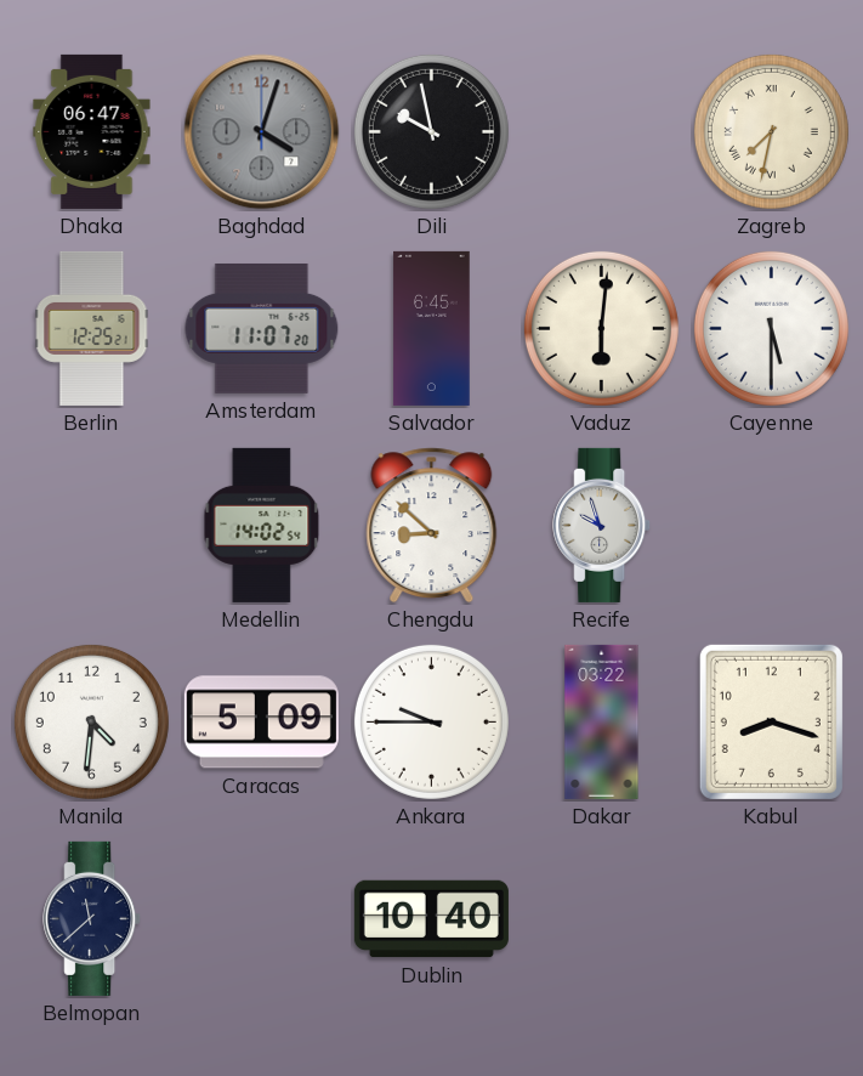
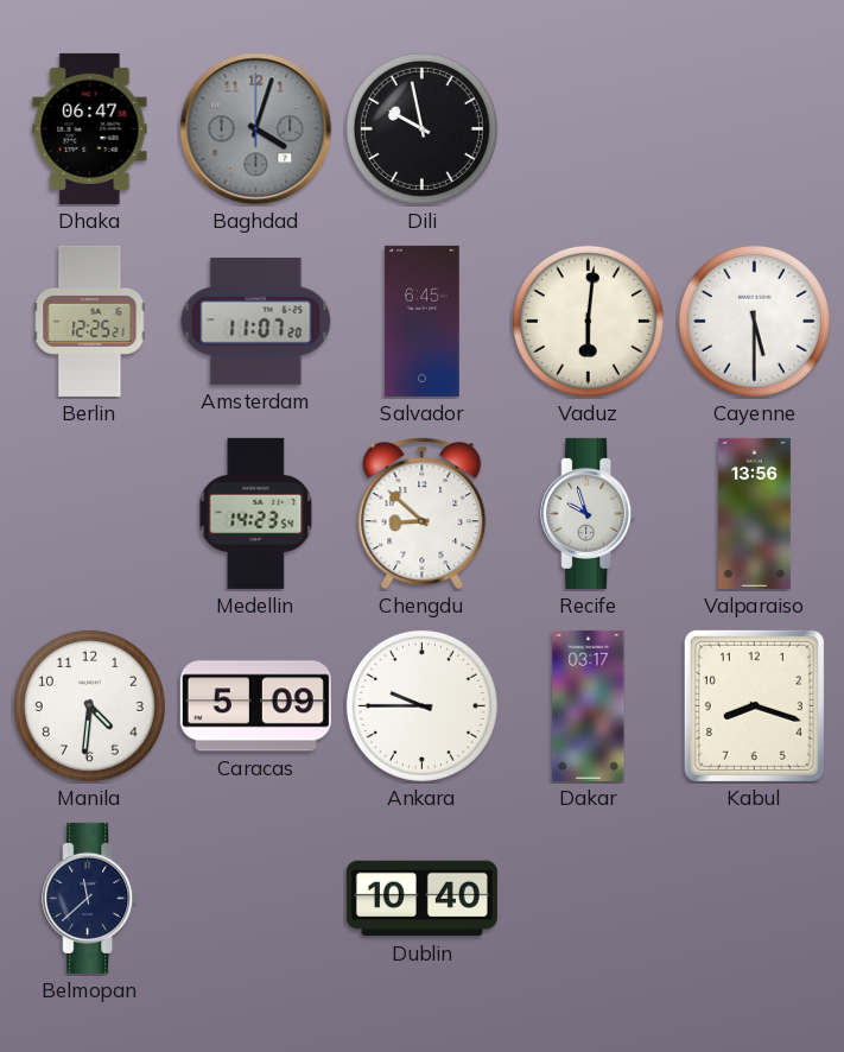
Zagreb: 7:32 -> none
Medellin: 14:02 -> 14:23
Valparaiso: none -> 13:56
Dakar: 03:22 -> 03:17
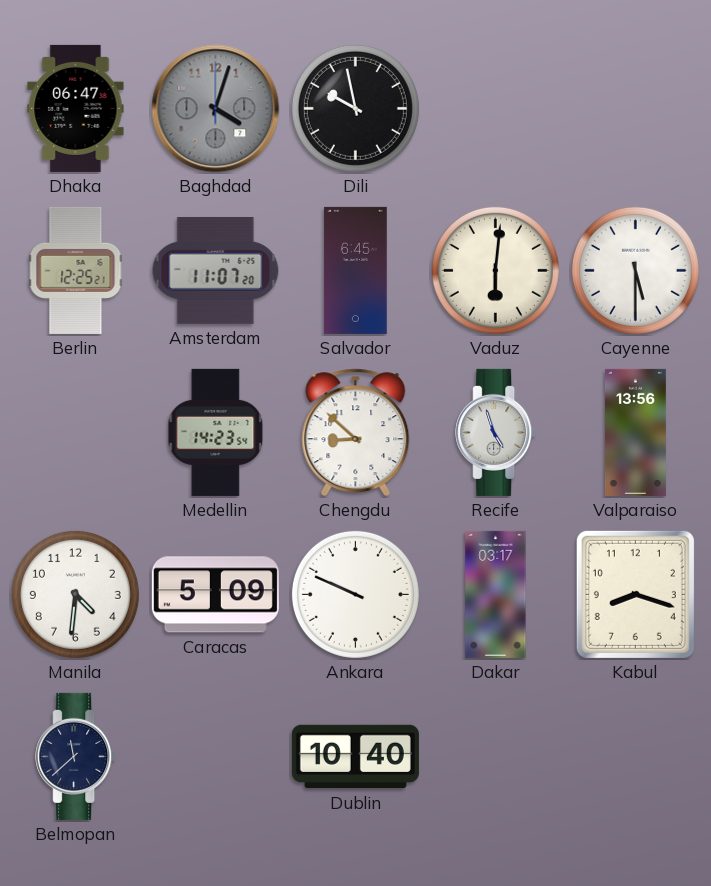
Recife: 9:57 -> 4:57
Ankara: 9:45 -> 9:49
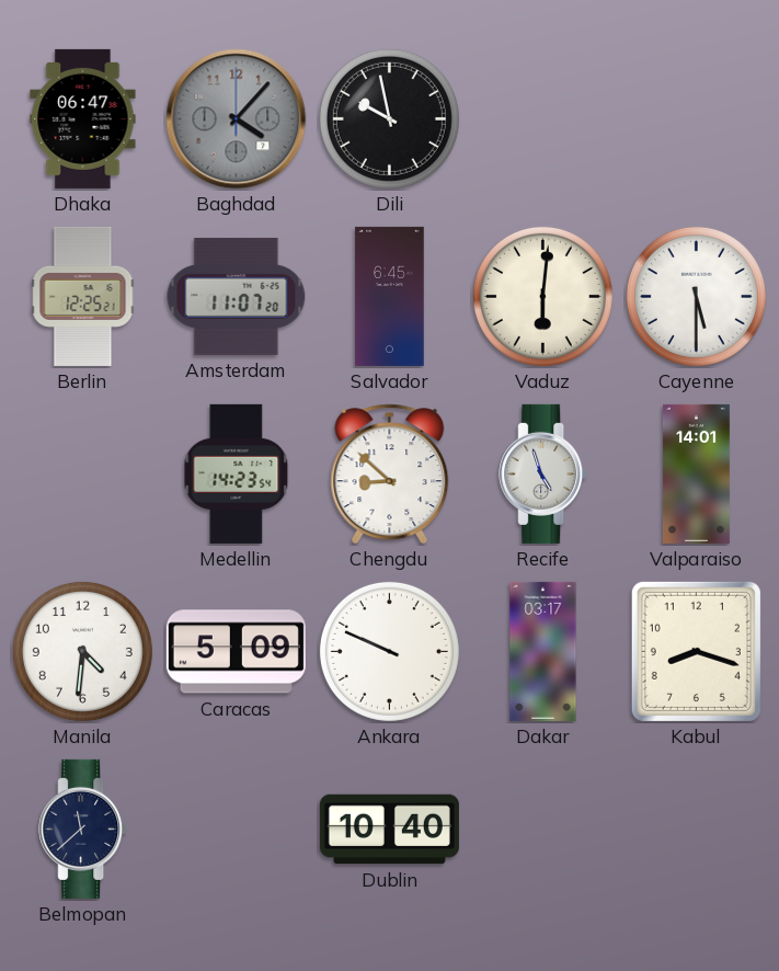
Baghdad: 4:03 -> 4:07
Valparaiso: 13:56 -> 14:01
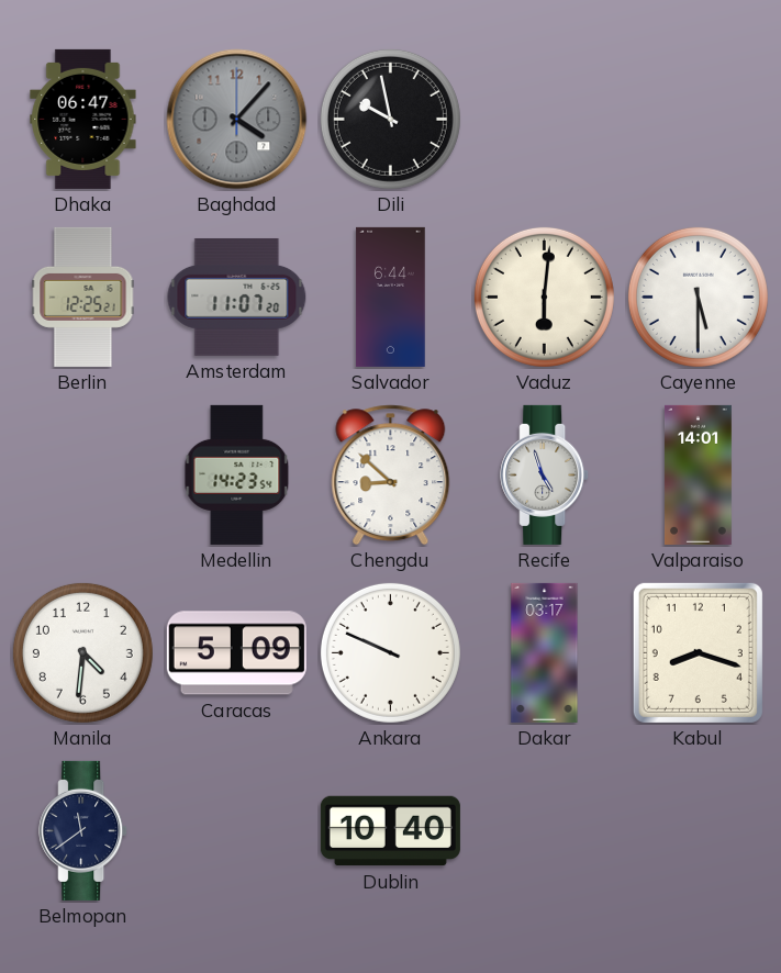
Salvador: 6:45 -> 6:44
Belmopan: 11:38 -> 11:39
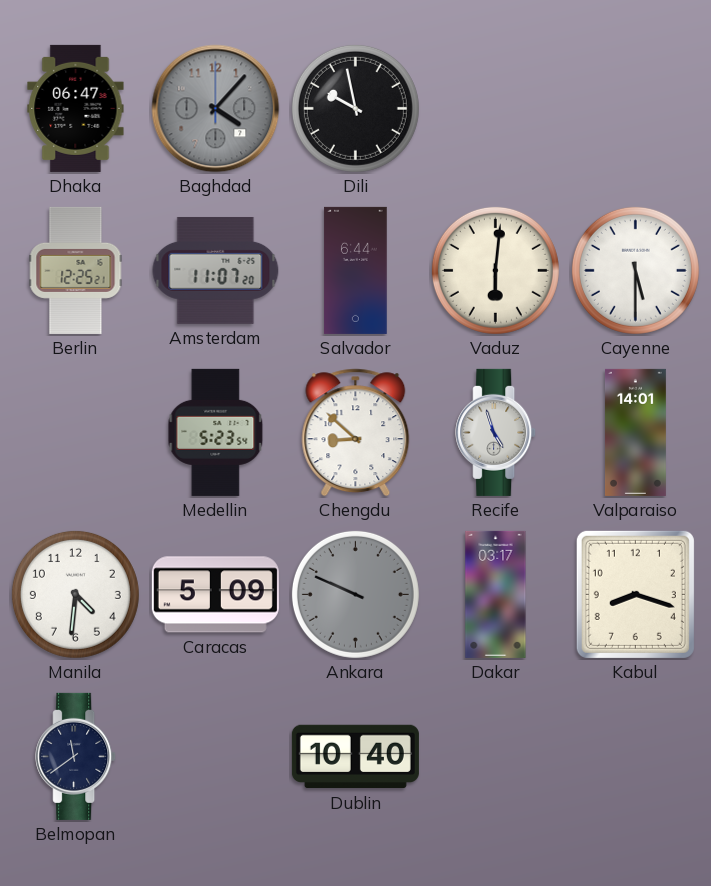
Medellin: 14:23 -> 5:23
Ankara dial: white -> grey
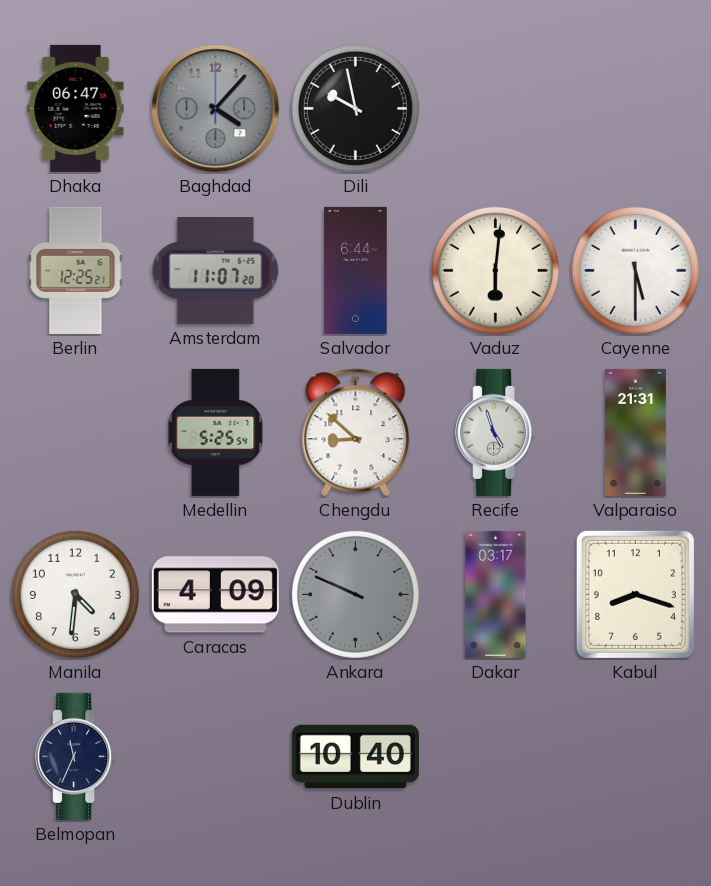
Medellin: 5:23 -> 5:25
Valparaiso: 14:01 -> 21:31
Caracas: 5:09 -> 4:09
Belmopan: 11:39 -> 11:34
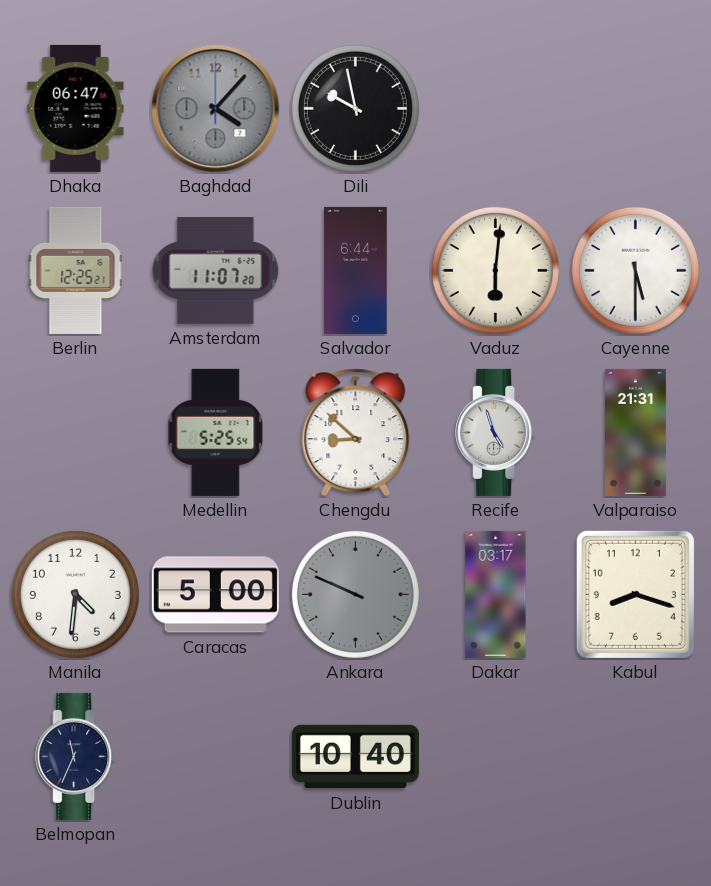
Caracas: 4:09 -> 5:00
